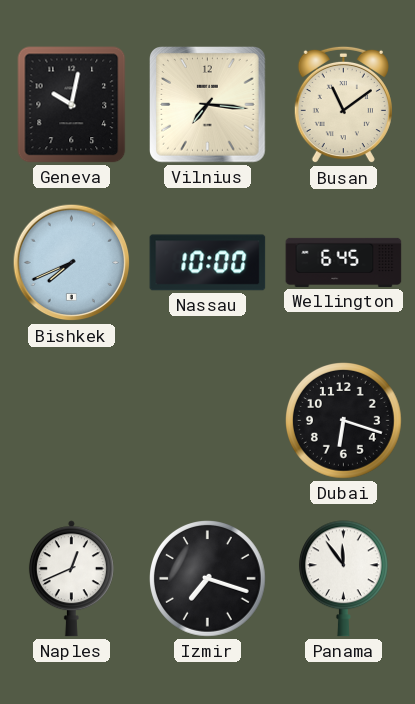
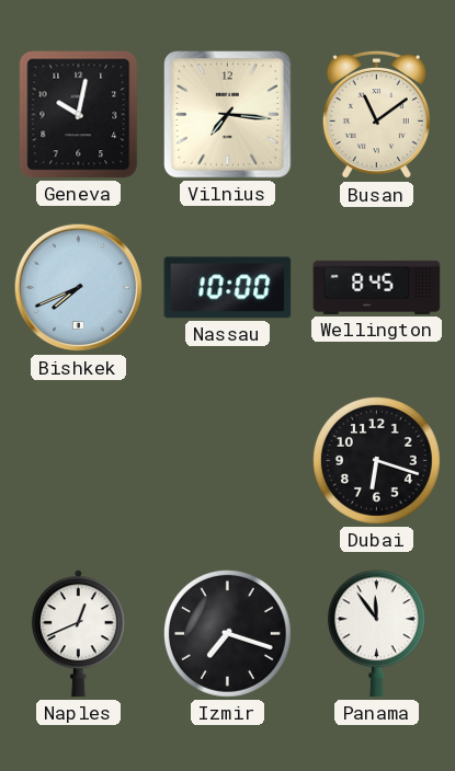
Wellington: 6:45 -> 8:45
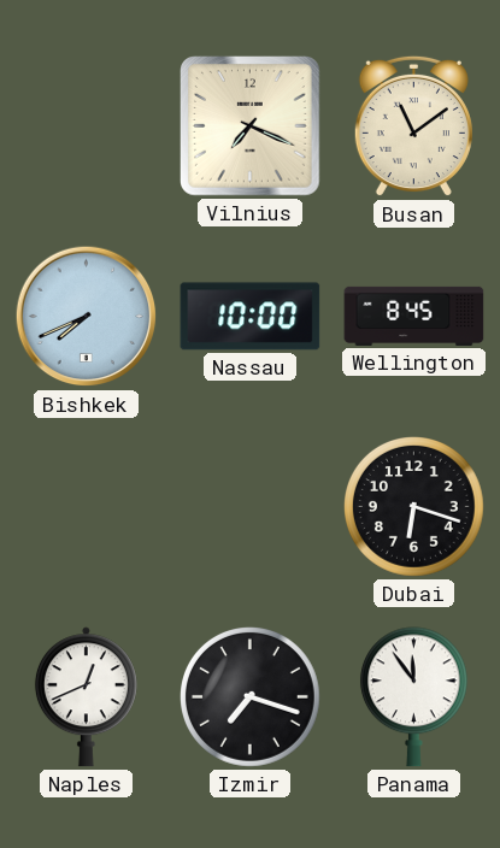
Geneva: 10:02 -> none
Vilnius: 7:16 -> 7:19
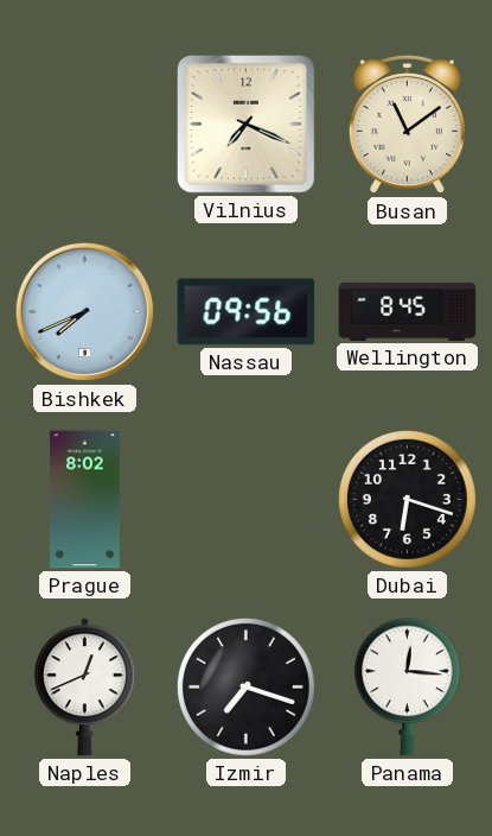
Nassau: 10:00 -> 09:56
Prague: none -> 8:02
Panama: 11:54 -> 12:16
